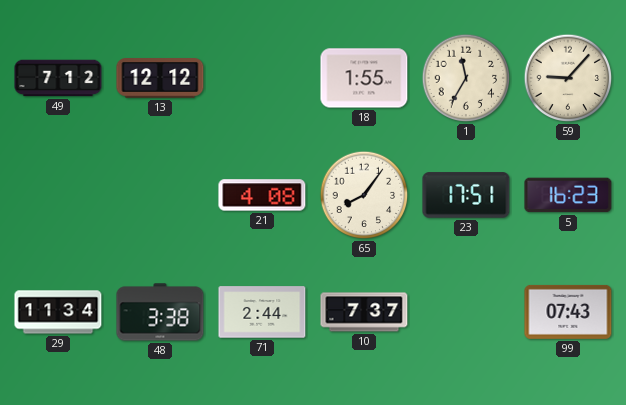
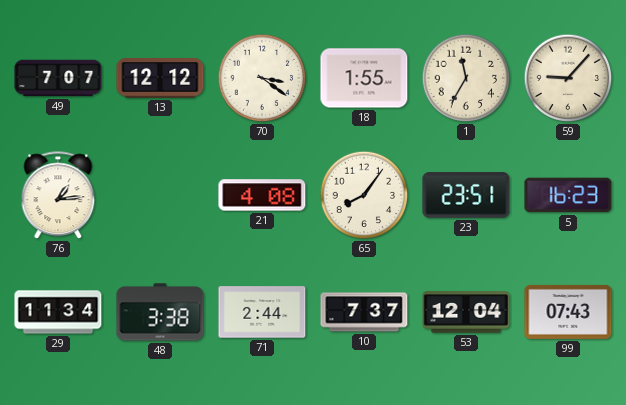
49: 7:12 -> 7:07
70: none -> 3:21
76: none -> 1:14
23: 17:51 -> 23:51
53: none -> 12:04
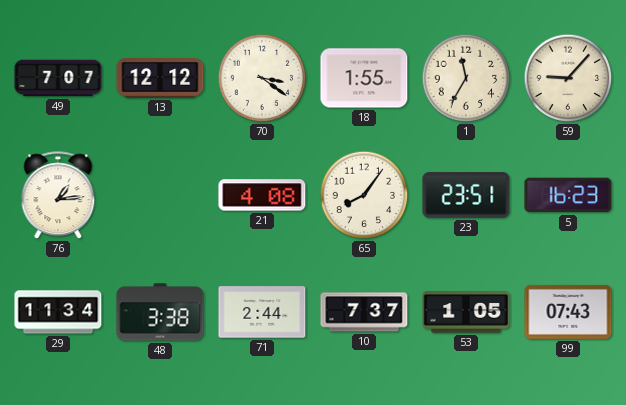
53: 12:04 -> 1:05
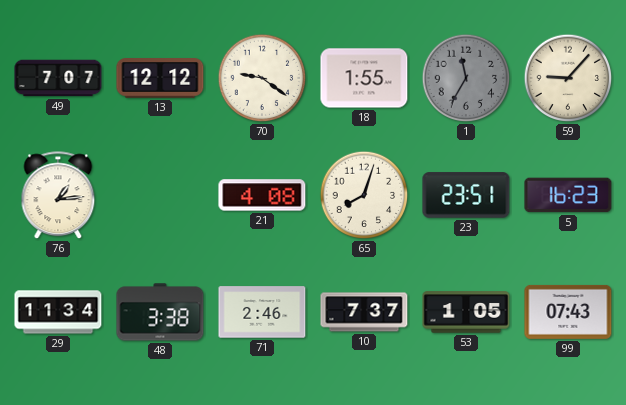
70: 3:21 -> 9:21
1 dial: cream -> grey
65: 8:06 -> 8:03
71: 2:44 -> 2:46
